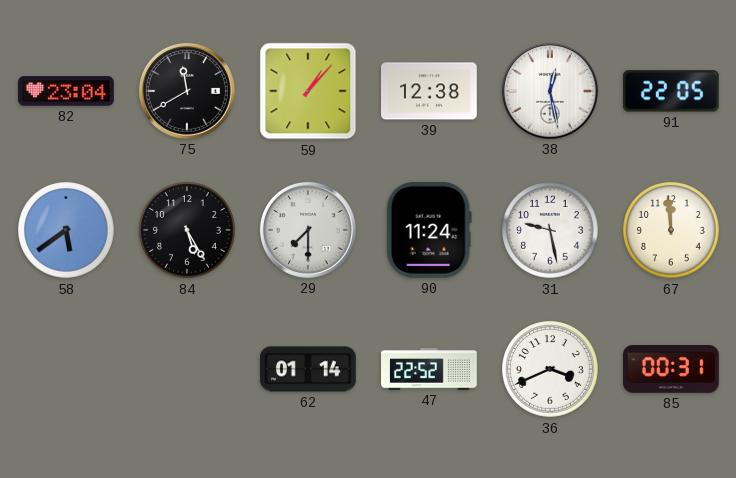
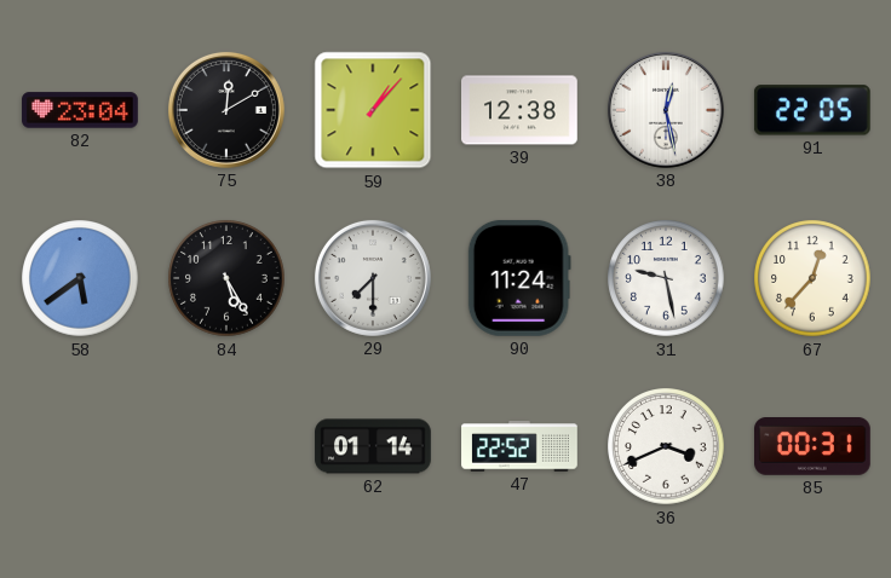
75: 11:40 -> 12:10
67: 11:59 -> 12:37
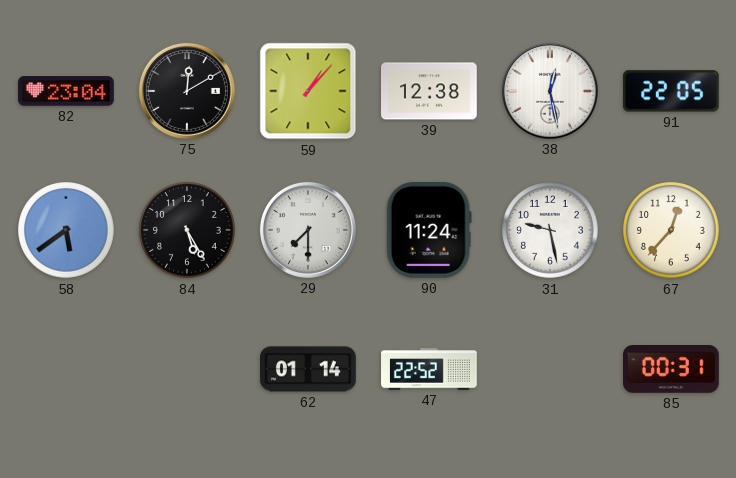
36: 3:41 -> none
